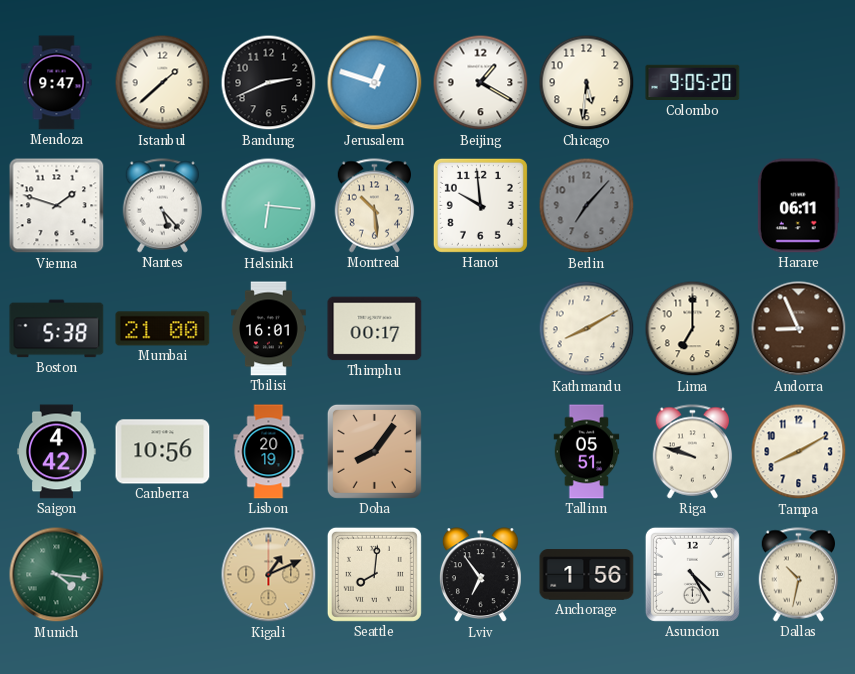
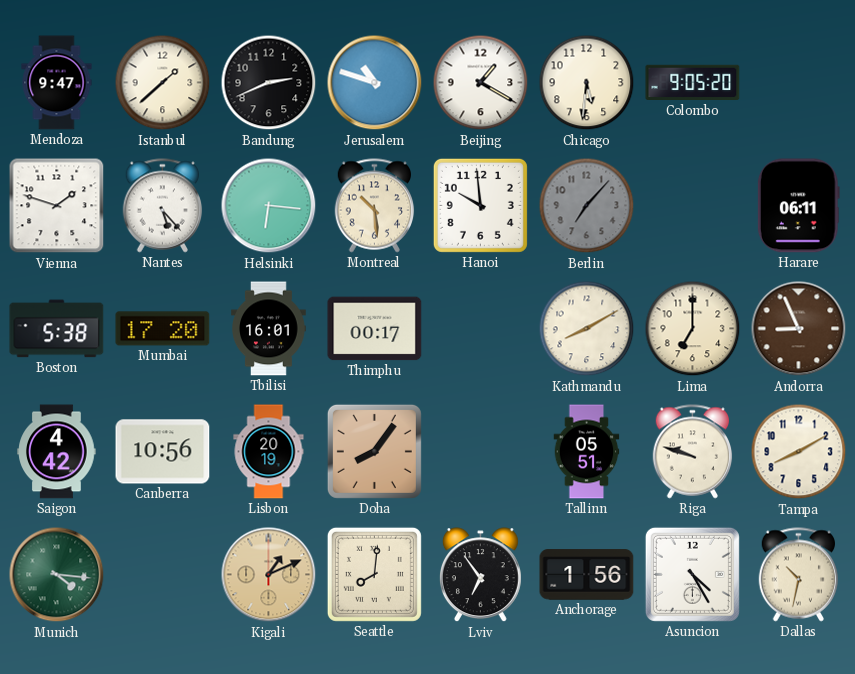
Jerusalem: 12:48 -> 10:48
Mumbai: 21:00 -> 17:20
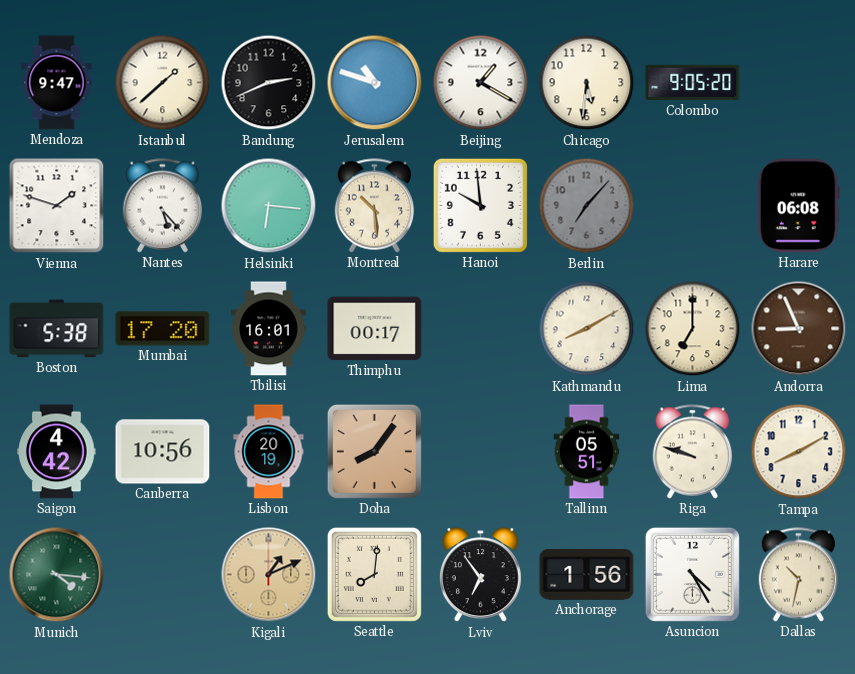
Harare: 06:11 -> 06:08
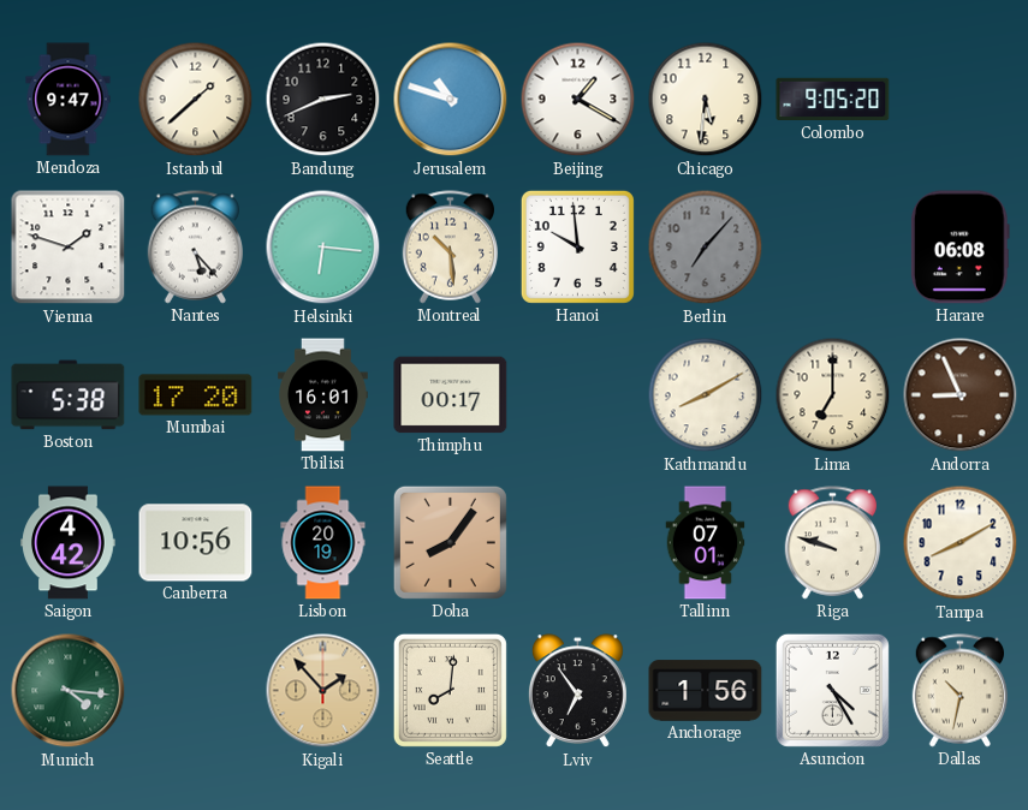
Tallinn: 05:51 -> 07:01
Kigali: 1:11 -> 1:53
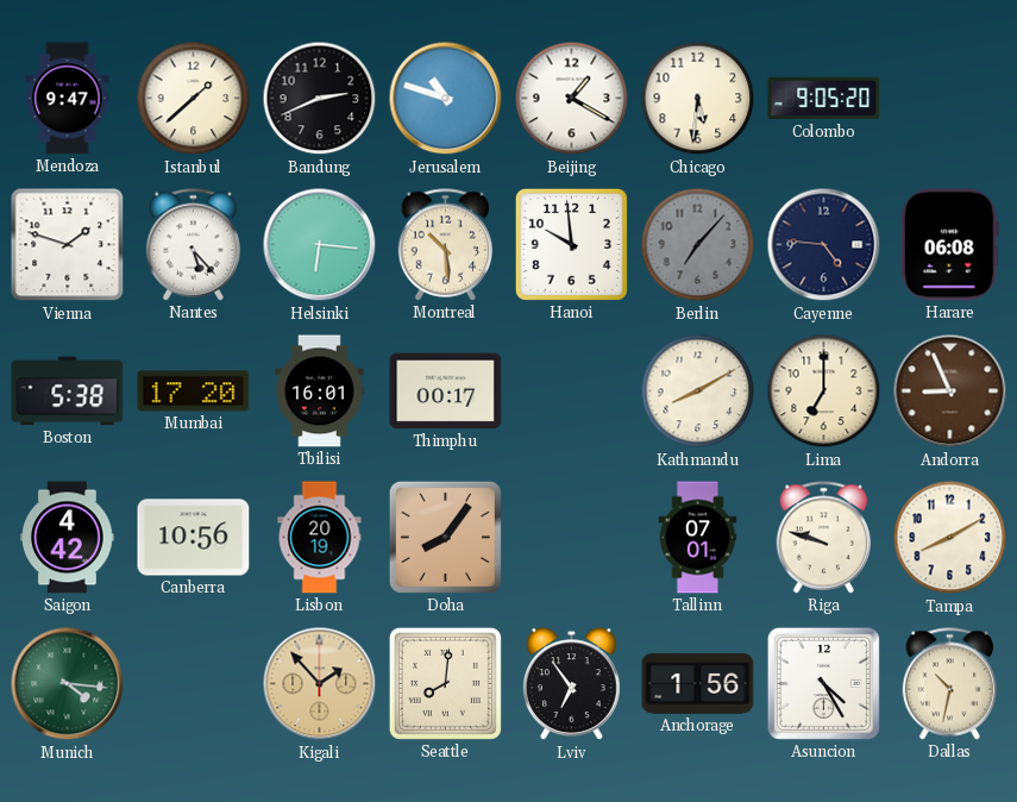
Cayenne: none -> 4:46
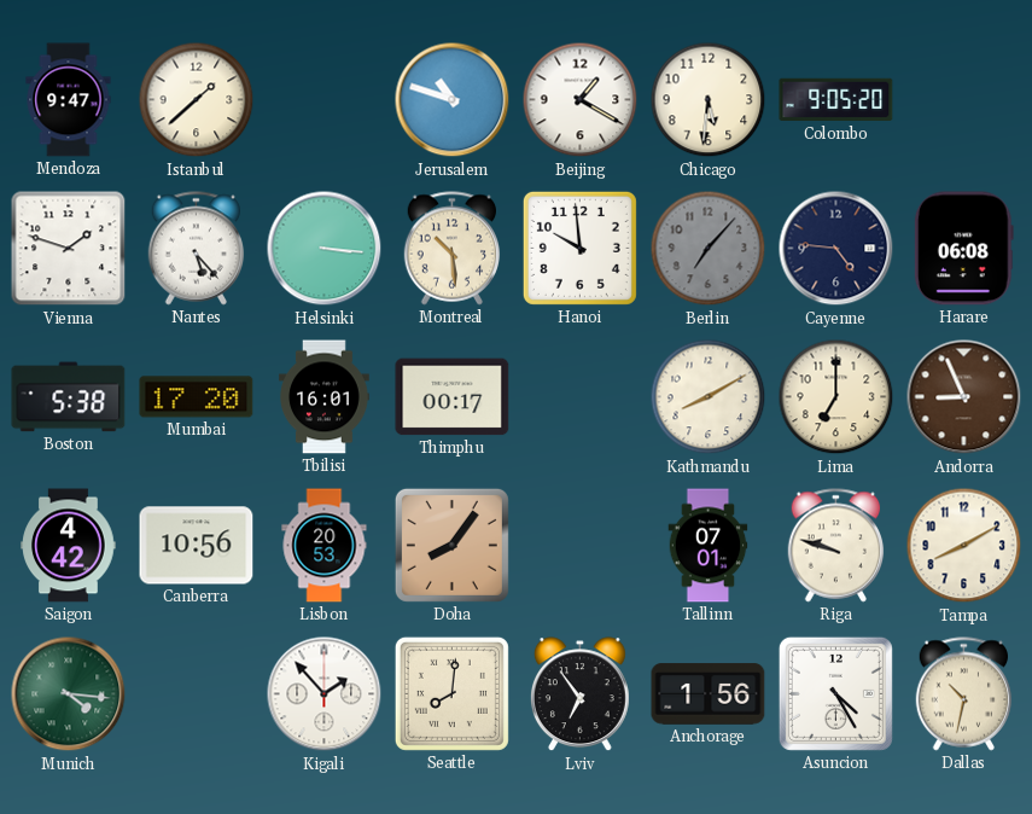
Bandung: 2:41 -> none
Helsinki: 6:16 -> 3:16
Lisbon: 20:19 -> 20:53
Kigali dial: champagne -> white
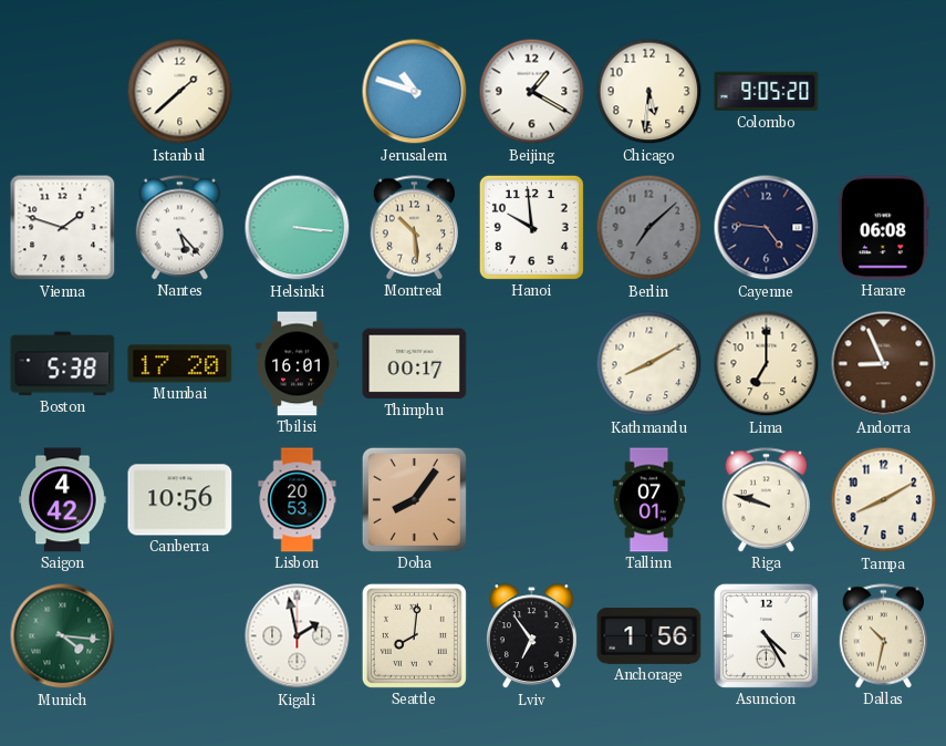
Mendoza: 9:47 -> none
Berlin: 7:07 -> 7:08
Kigali: 1:53 -> 1:58
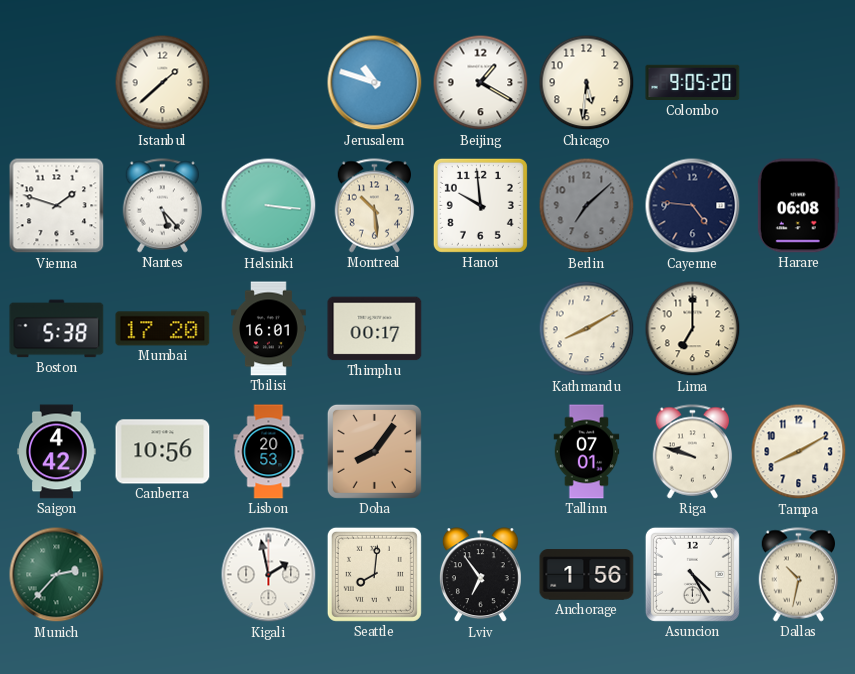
Andorra: 8:56 -> none
Munich: 4:16 -> 2:37
